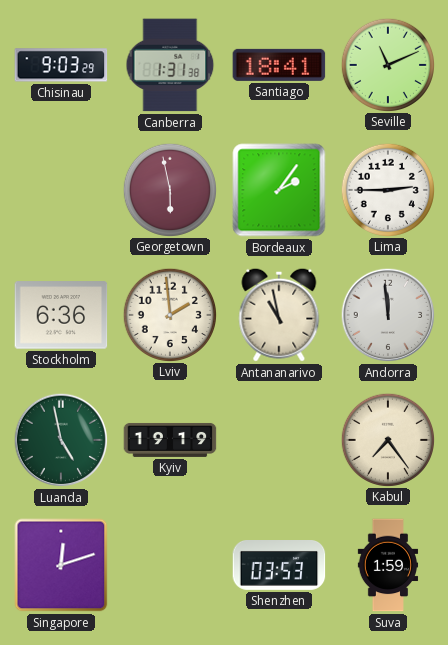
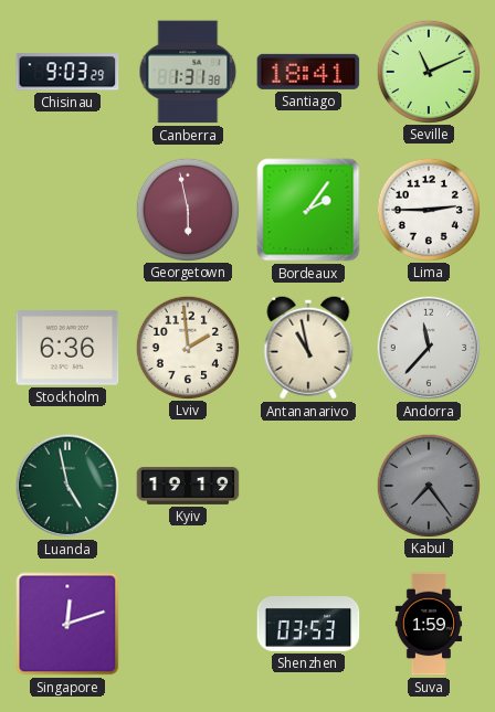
Andorra: 11:59 -> 11:37
Kabul dial: cream -> grey
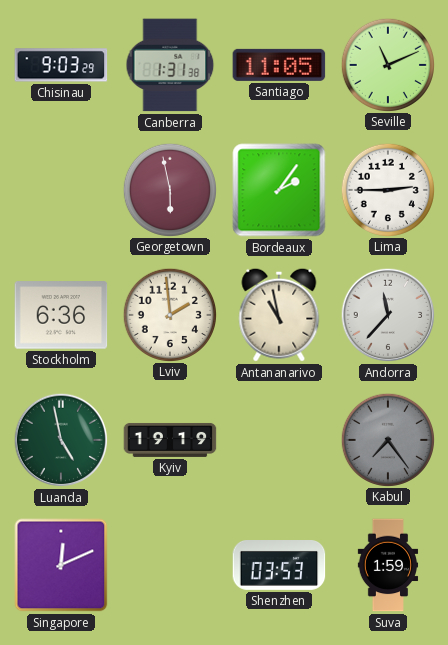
Santiago: 18:41 -> 11:05
Singapore: 12:12 -> 12:11
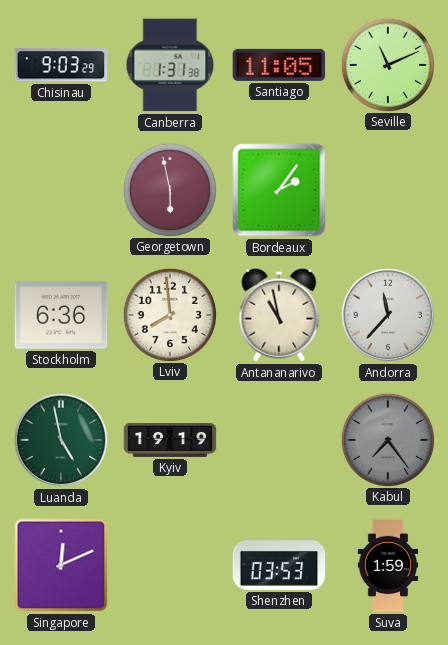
Lima: 2:45 -> none
Lviv: 1:59 -> 7:59
